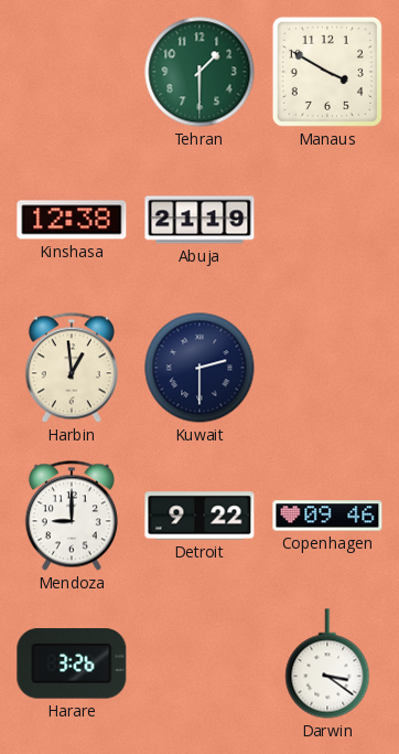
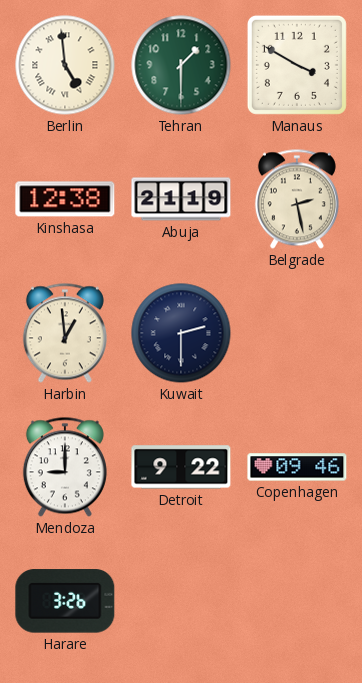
Berlin: none -> 4:59
Belgrade: none -> 2:28
Darwin: 3:21 -> none
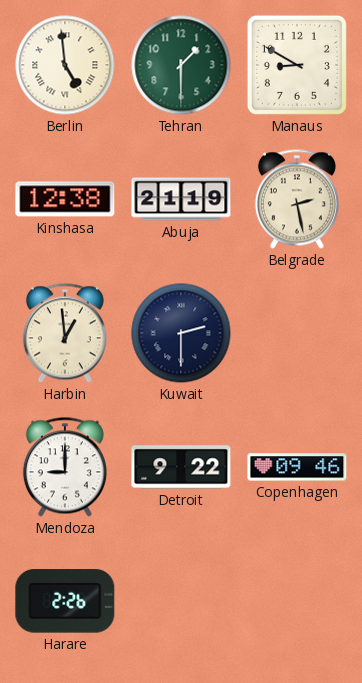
Manaus: 3:50 -> 8:50
Harare: 3:26 -> 2:26
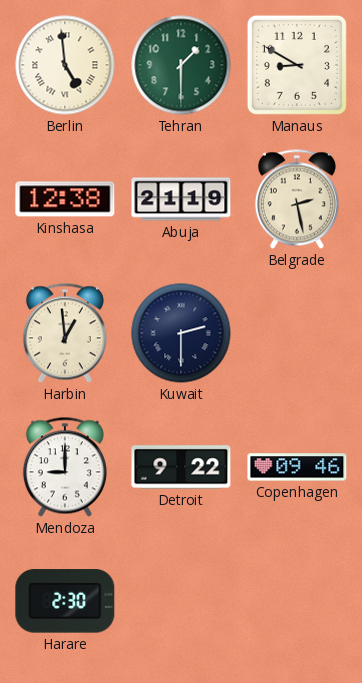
Harare: 2:26 -> 2:30
